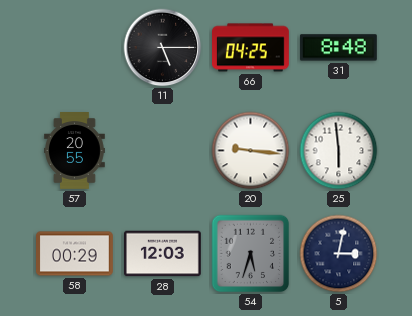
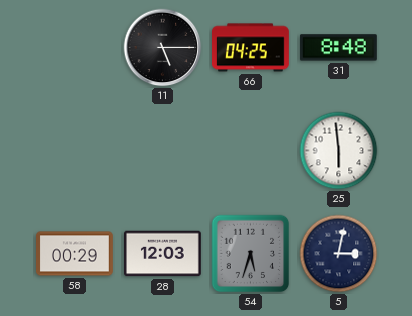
57: 20:55 -> none
20: 9:16 -> none
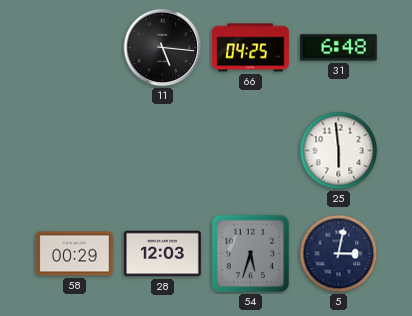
11: 5:15 -> 5:16
31: 8:48 -> 6:48
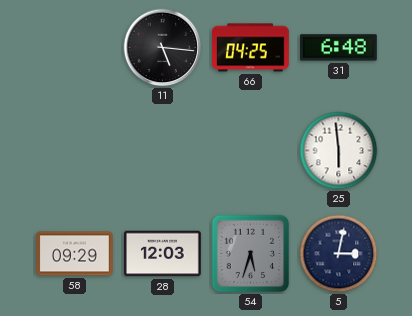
58: 00:29 -> 09:29
